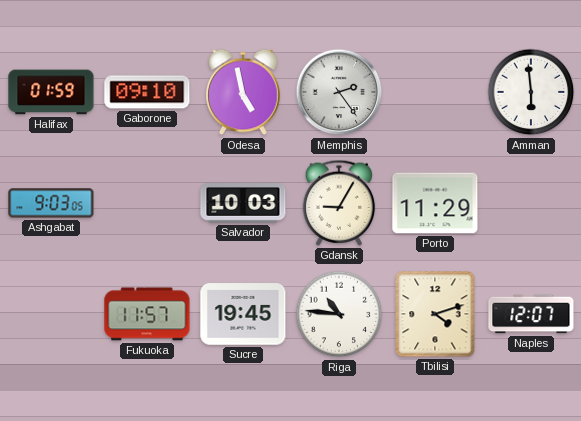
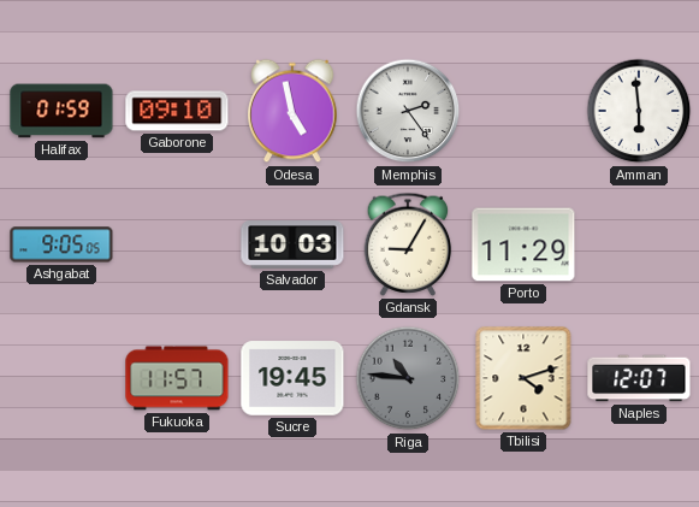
Ashgabat: 9:03 -> 9:05
Riga dial: white -> grey
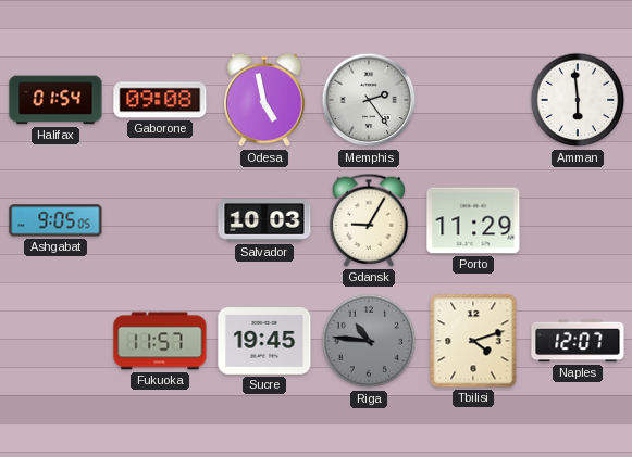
Halifax: 01:59 -> 01:54
Gaborone: 09:10 -> 09:08
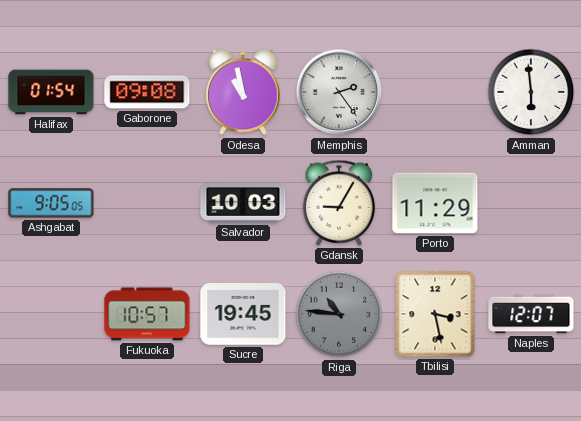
Odesa: 4:58 -> 10:58
Fukuoka: 11:57 -> 10:57
Tbilisi: 4:12 -> 3:28
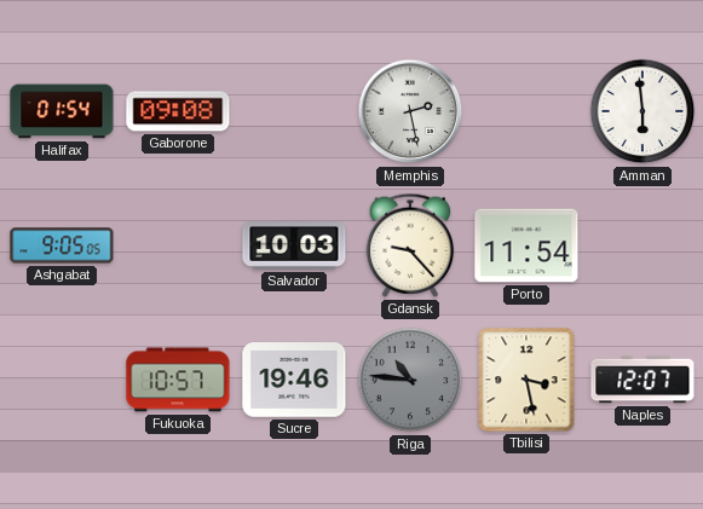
Odesa: 10:58 -> none
Memphis: 2:24 -> 2:28
Gdansk: 9:05 -> 9:23
Porto: 11:29 -> 11:54
Sucre: 19:45 -> 19:46
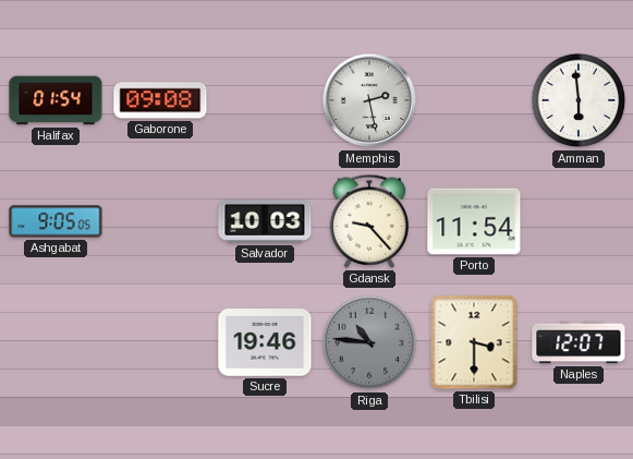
Fukuoka: 10:57 -> none
Tbilisi: 3:28 -> 3:30
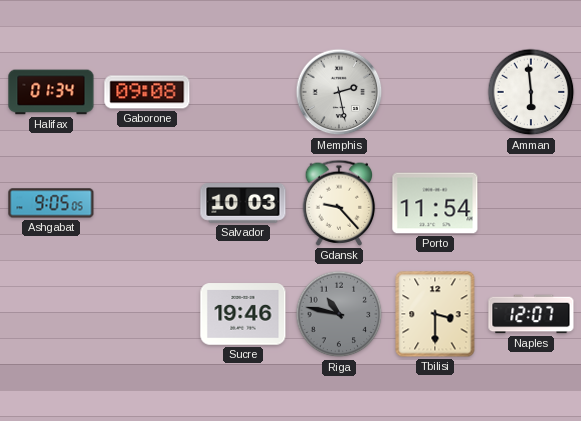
Halifax: 01:54 -> 01:34
Riga: 10:46 -> 10:47
